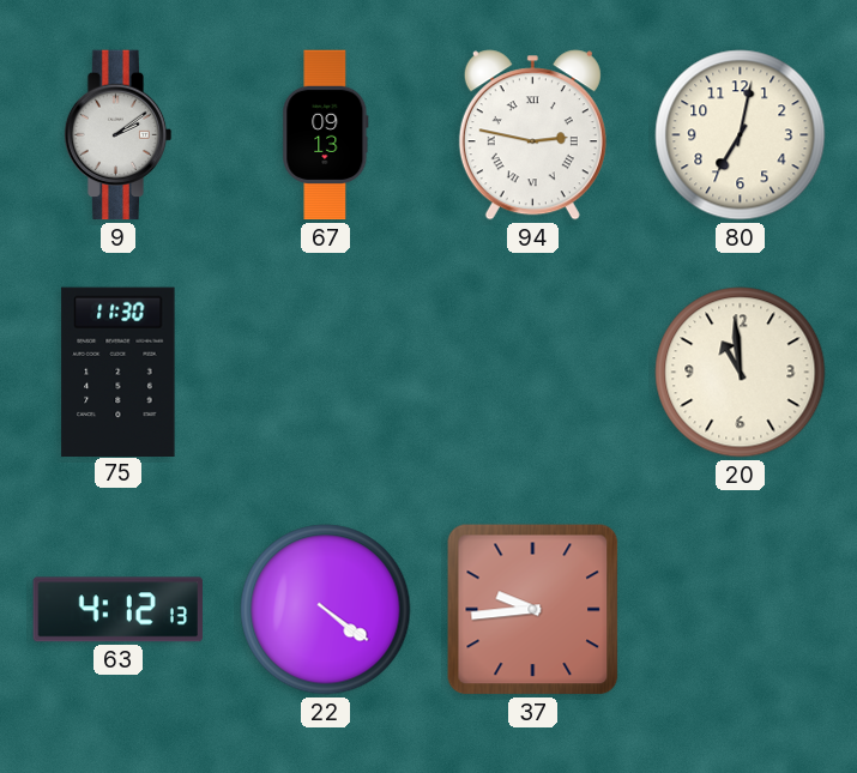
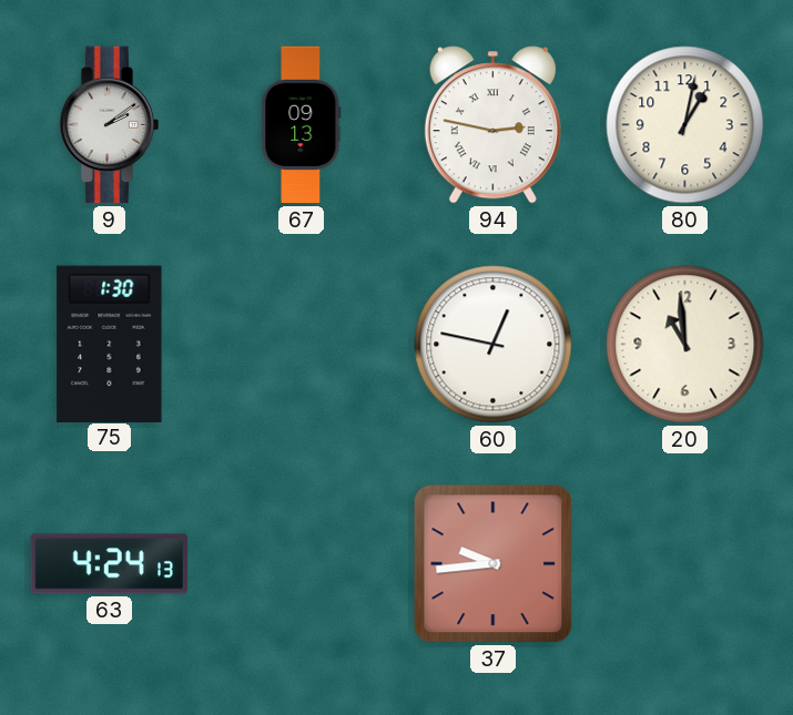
80: 7:02 -> 1:02
75: 11:30 -> 1:30
60: none -> 12:47
63: 4:12 -> 4:24
22: 4:21 -> none
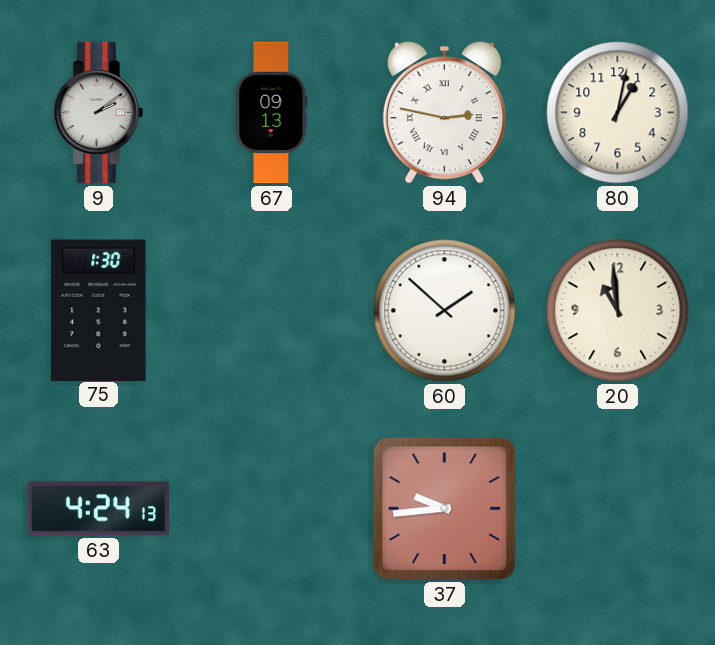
60: 12:47 -> 1:52
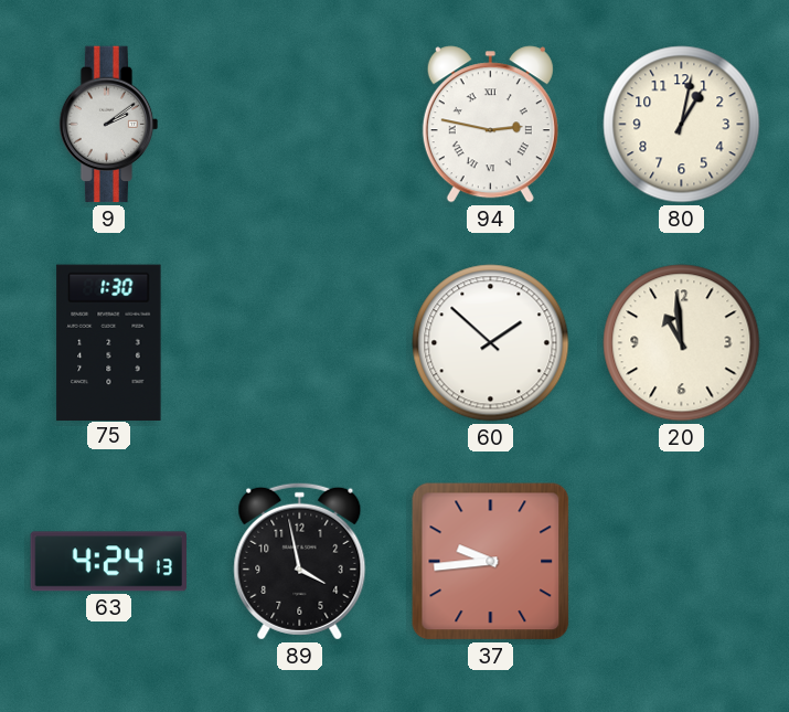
67: 09:13 -> none
89: none -> 3:58
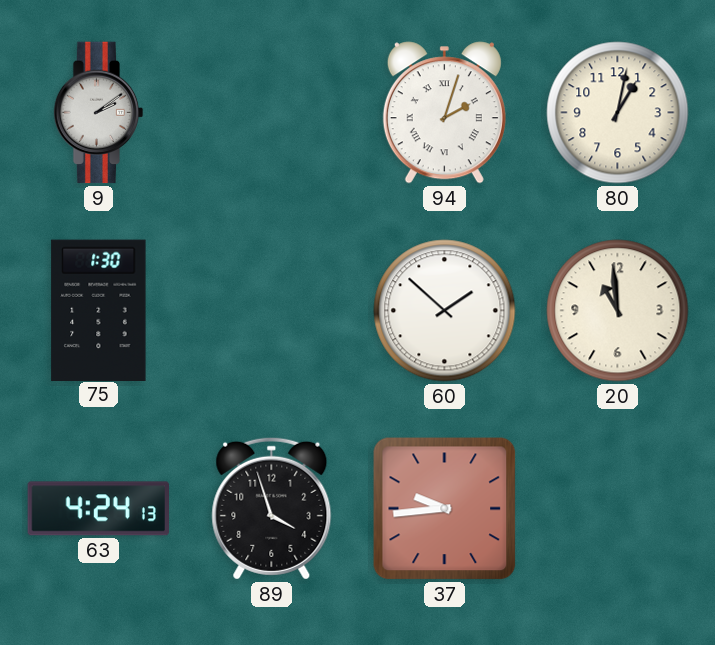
94: 2:47 -> 2:03
89: 3:58 -> 3:57
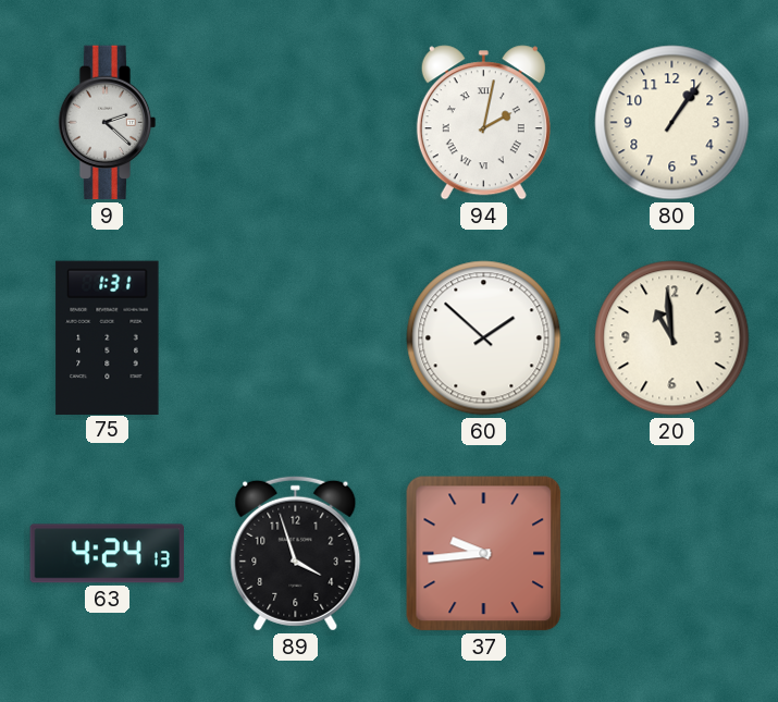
9: 2:09 -> 2:22
94: 2:03 -> 2:02
80: 1:02 -> 1:06
75: 1:30 -> 1:31
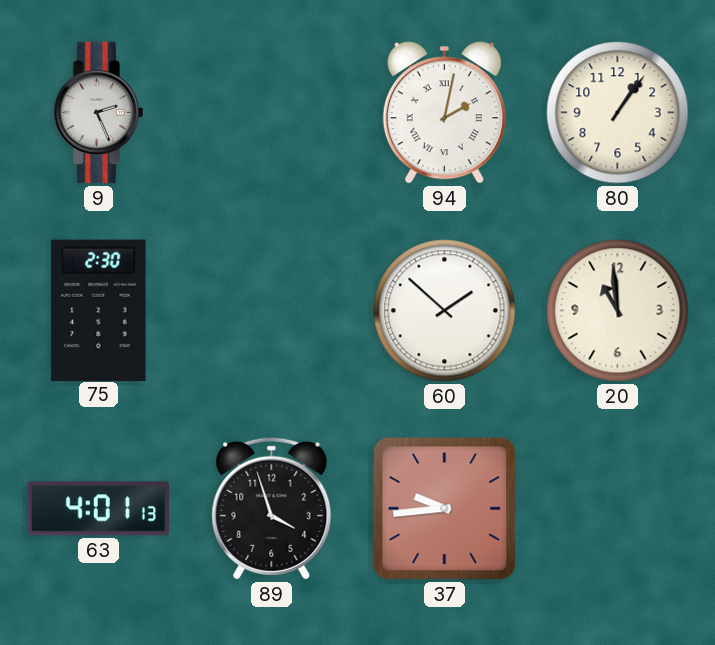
9: 2:22 -> 2:26
75: 1:31 -> 2:30
63: 4:24 -> 4:01
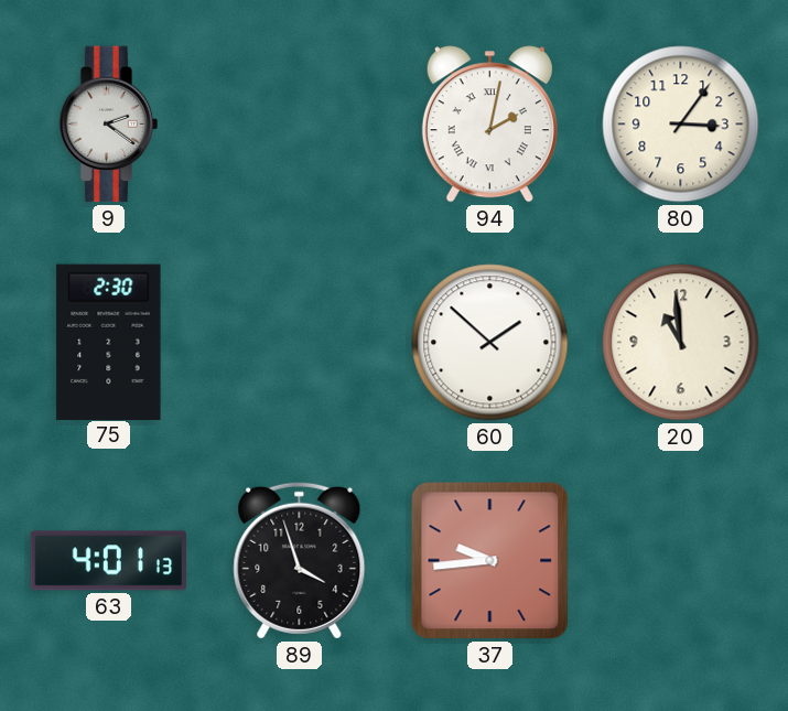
9: 2:26 -> 2:21
80: 1:06 -> 3:06
